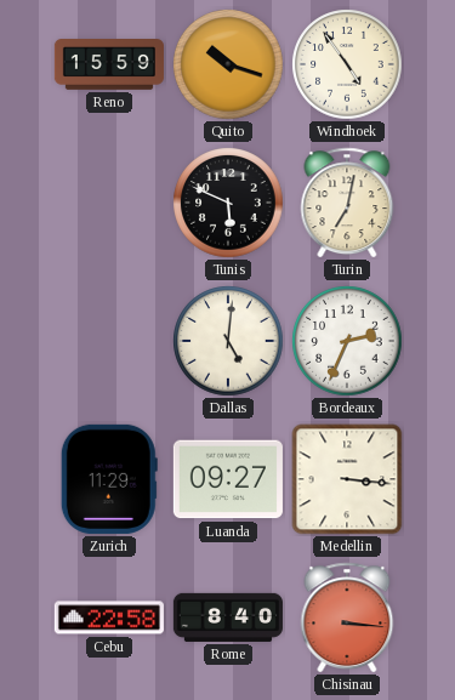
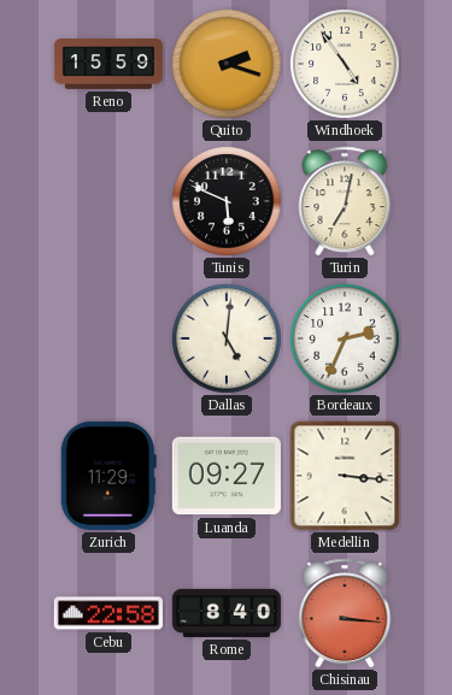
Quito: 10:18 -> 2:18
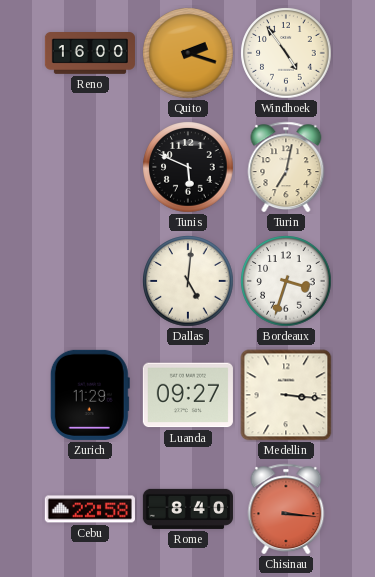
Reno: 15:59 -> 16:00
Bordeaux: 2:34 -> 3:33
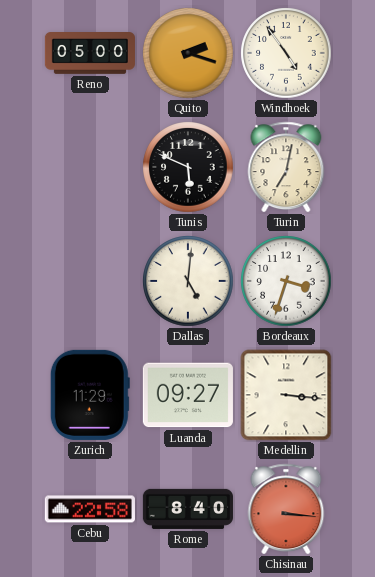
Reno: 16:00 -> 05:00
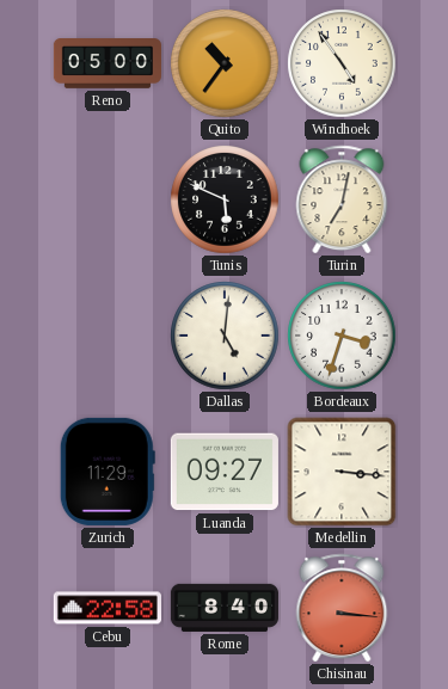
Quito: 2:18 -> 10:36
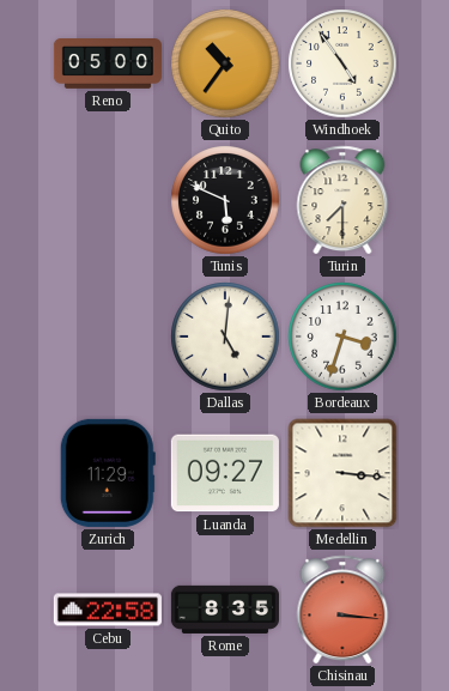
Turin: 7:02 -> 7:30
Rome: 8:40 -> 8:35
